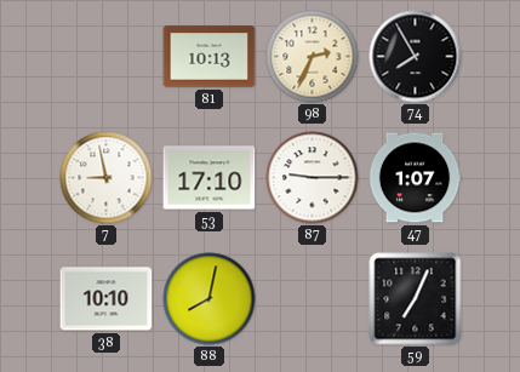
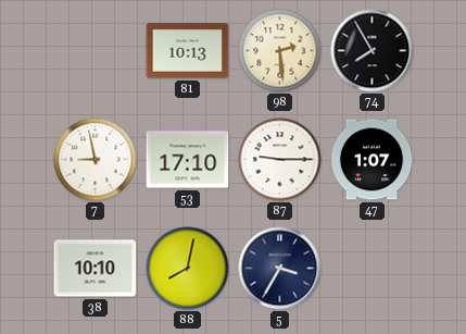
98: 2:34 -> 2:29
5: none -> 3:35
59: 7:04 -> none
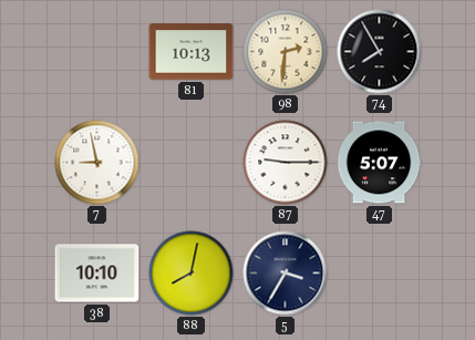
98: 2:29 -> 2:31
53: 17:10 -> none
47: 1:07 -> 5:07
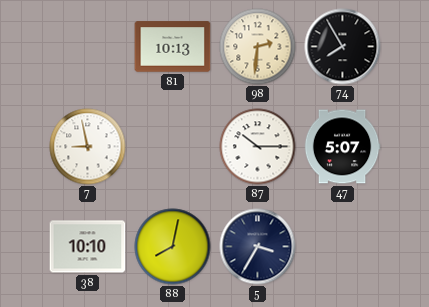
87: 9:15 -> 10:15
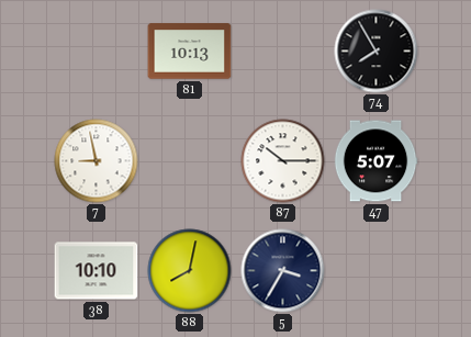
98: 2:31 -> none
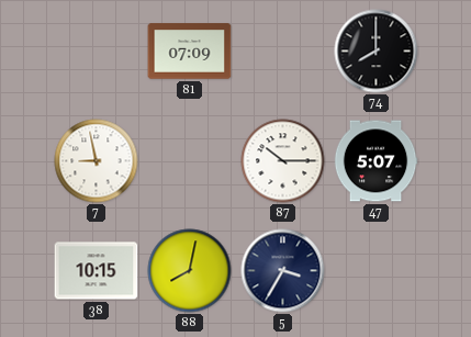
81: 10:13 -> 07:09
74: 7:55 -> 8:00
38: 10:10 -> 10:15
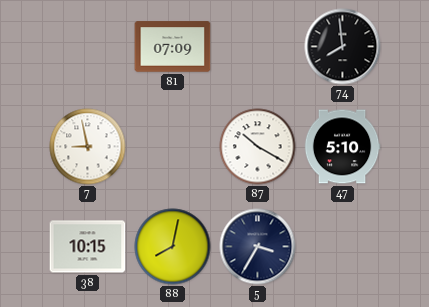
74: 8:00 -> 7:59
87: 10:15 -> 10:20
47: 5:07 -> 5:10
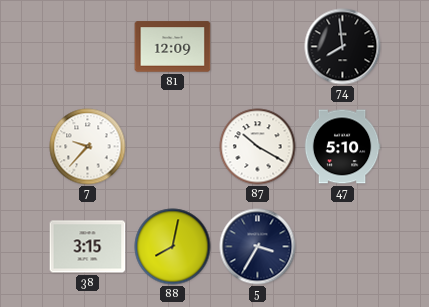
81: 07:09 -> 12:09
7: 8:58 -> 9:37
38: 10:15 -> 3:15
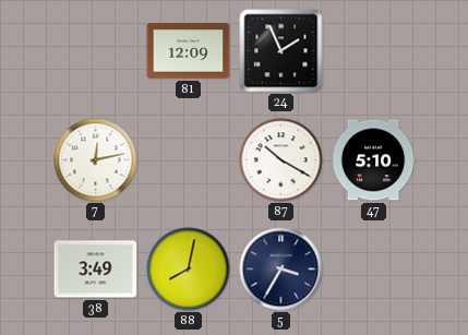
24: none -> 1:56
74: 7:59 -> none
7: 9:37 -> 12:13
38: 3:15 -> 3:49
